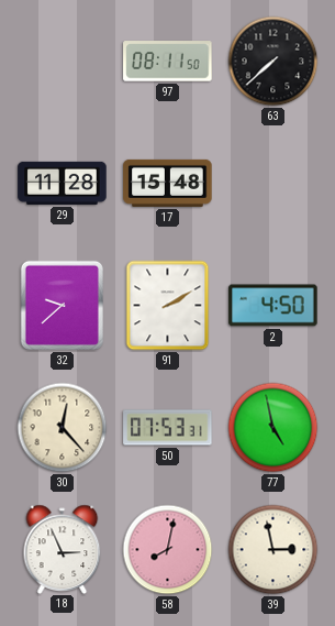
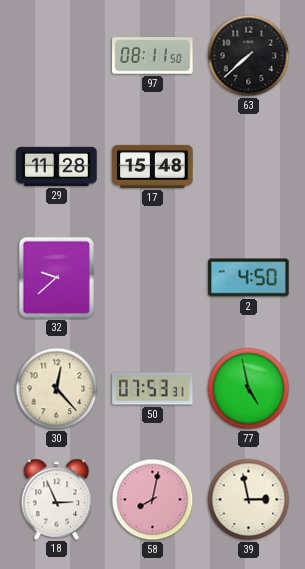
91: 2:10 -> none
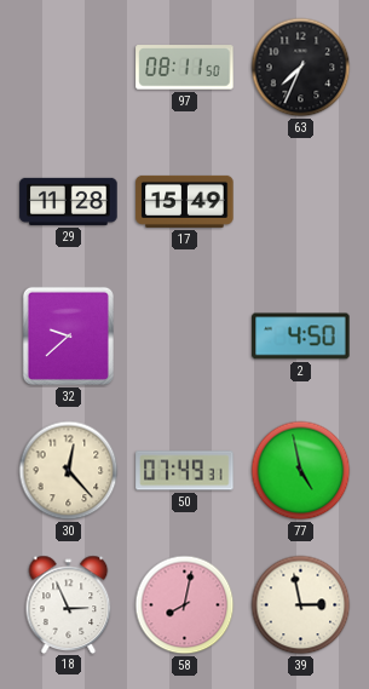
63: 7:38 -> 7:34
17: 15:48 -> 15:49
50: 07:53 -> 07:49
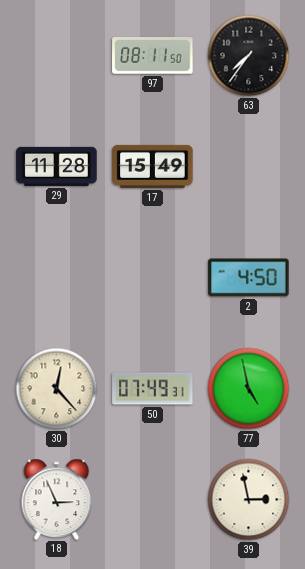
63: 7:34 -> 7:36
32: 9:38 -> none
58: 8:02 -> none
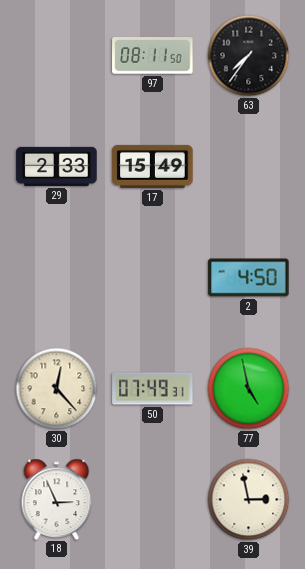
29: 11:28 -> 2:33
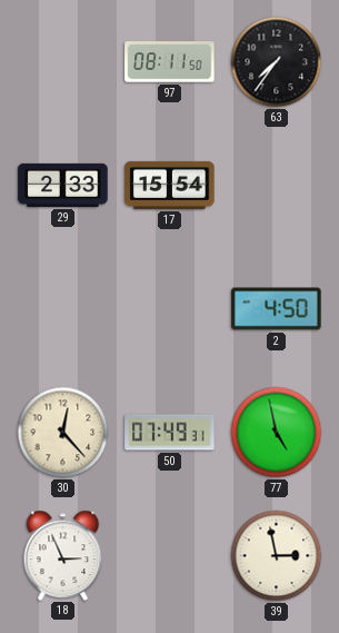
17: 15:49 -> 15:54
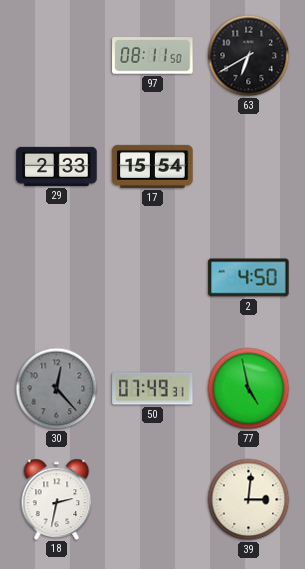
63: 7:36 -> 6:40
30 dial: cream -> grey
18: 2:56 -> 2:32
39: 2:58 -> 3:01
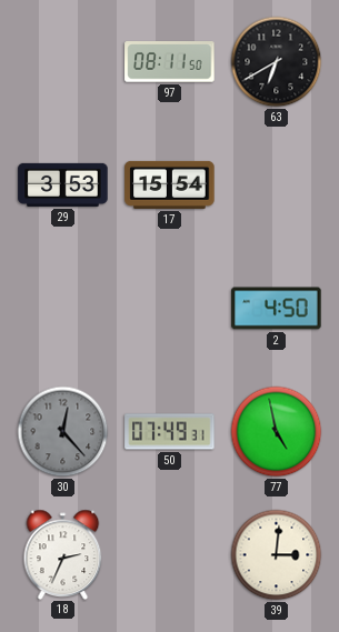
29: 2:33 -> 3:53
18: 2:32 -> 2:34
